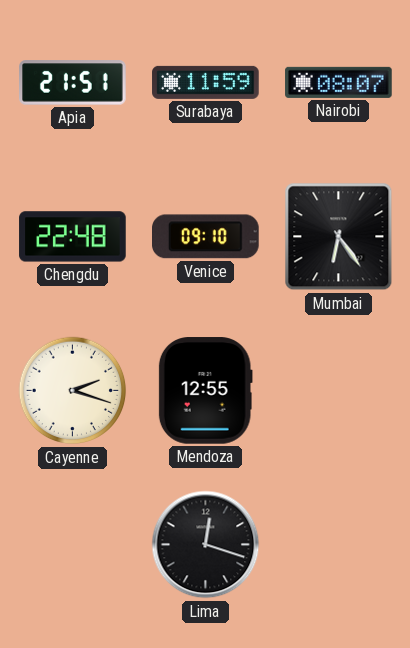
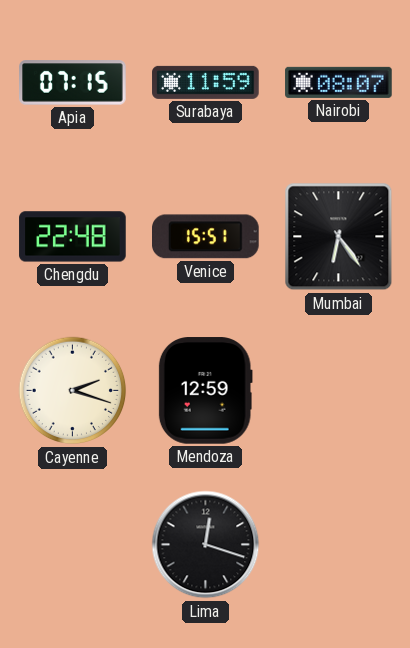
Apia: 21:51 -> 07:15
Venice: 09:10 -> 15:51
Mendoza: 12:55 -> 12:59
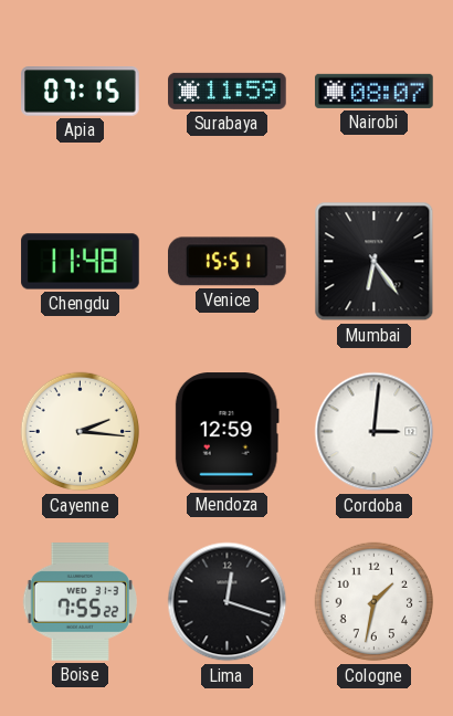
Chengdu: 22:48 -> 11:48
Cayenne: 2:18 -> 2:16
Cordoba: none -> 3:01
Boise: none -> 7:55
Cologne: none -> 1:32
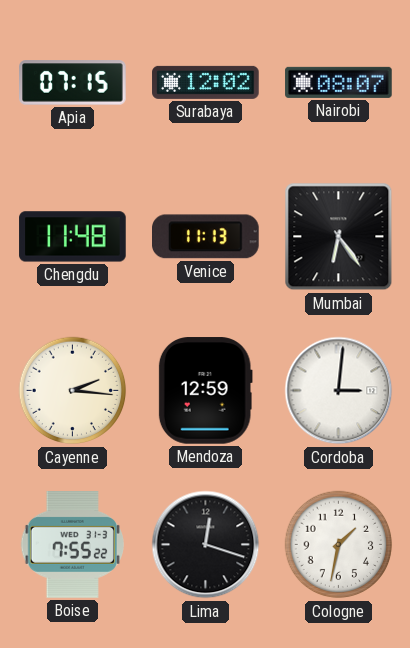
Surabaya: 11:59 -> 12:02
Venice: 15:51 -> 11:13
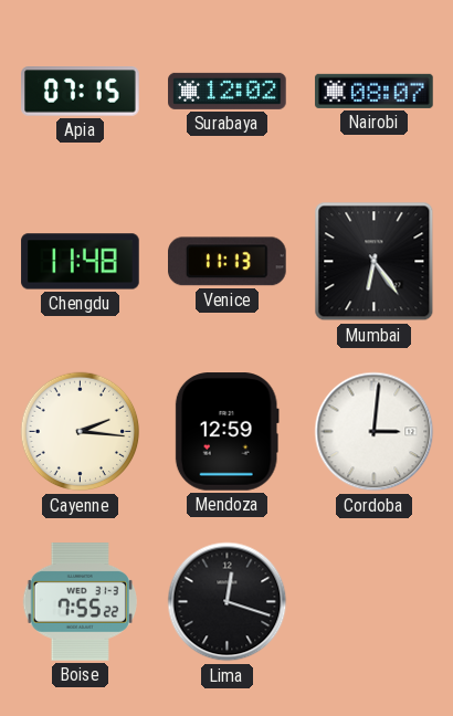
Cologne: 1:32 -> none
